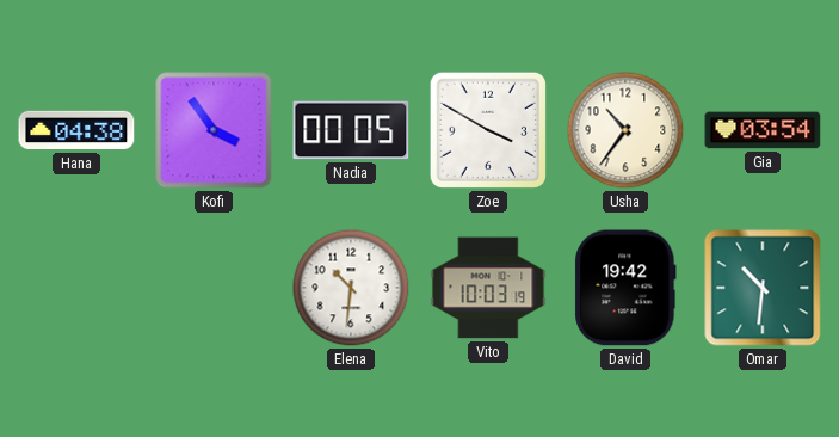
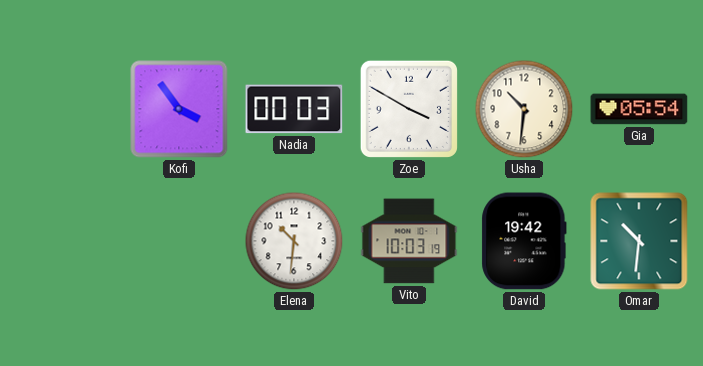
Hana: 04:38 -> none
Nadia: 00:05 -> 00:03
Usha: 10:36 -> 10:31
Gia: 03:54 -> 05:54
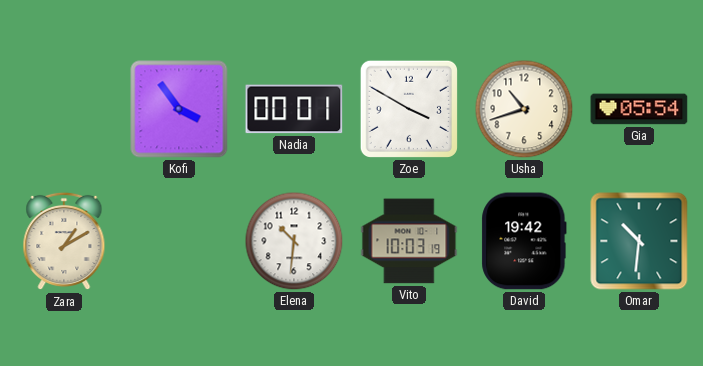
Nadia: 00:03 -> 00:01
Usha: 10:31 -> 10:42
Zara: none -> 1:10
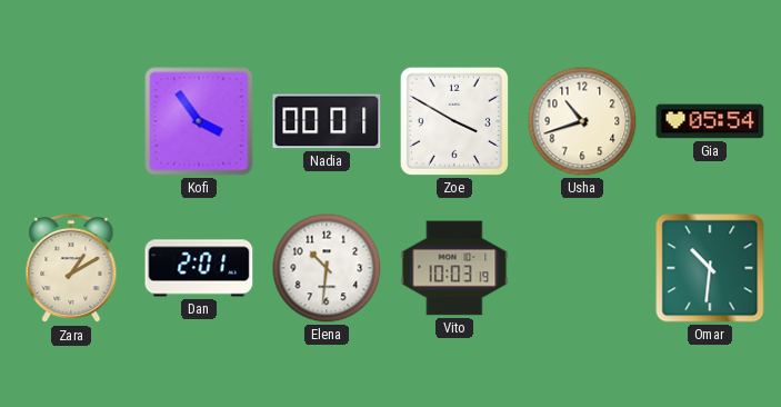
Dan: none -> 2:01
David: 19:42 -> none
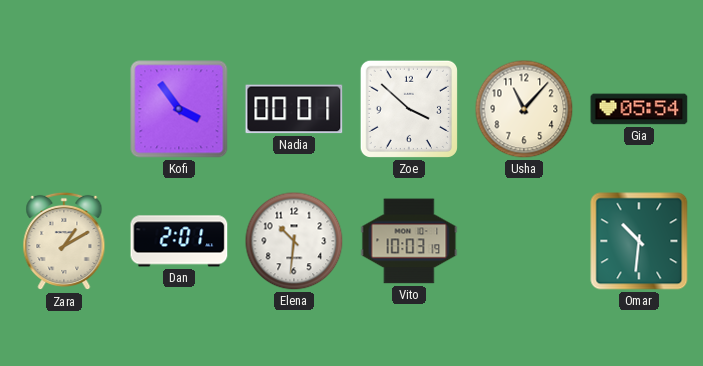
Zoe: 3:50 -> 3:52
Usha: 10:42 -> 11:07
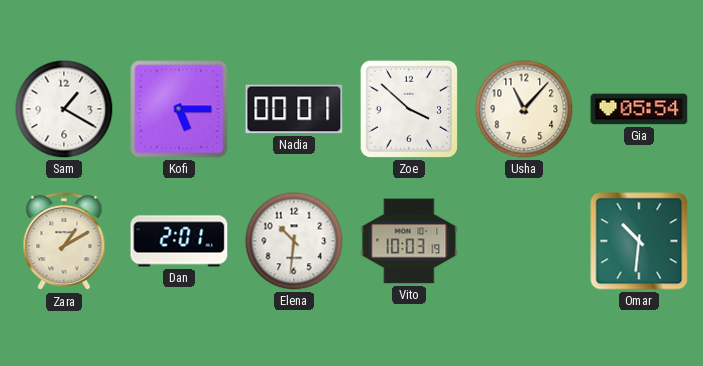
Sam: none -> 1:20
Kofi: 3:54 -> 5:15
